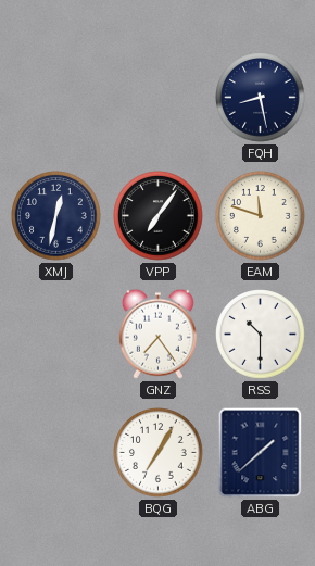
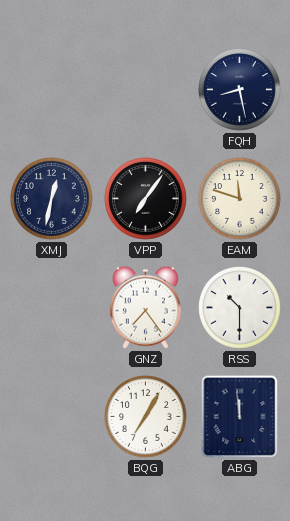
ABG: 1:38 -> 11:59
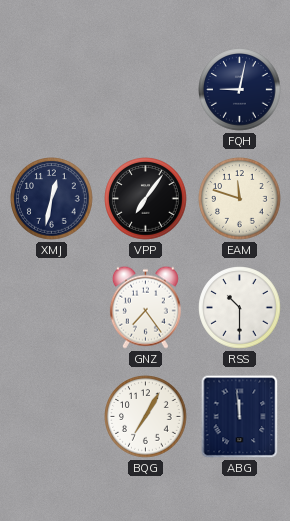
FQH: 8:28 -> 9:02
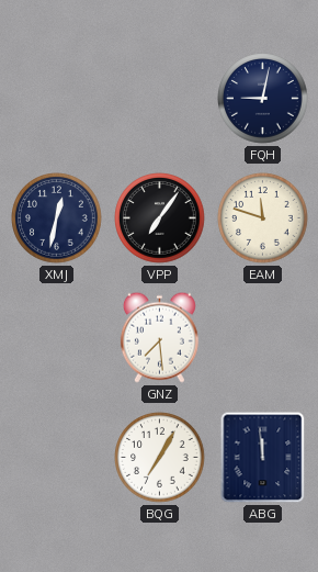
GNZ: 7:24 -> 7:29
RSS: 10:30 -> none
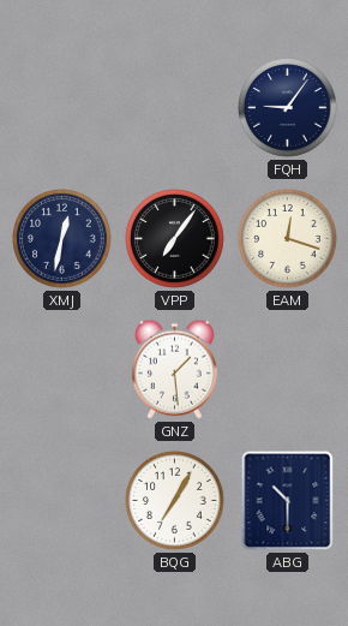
FQH: 9:02 -> 9:06
EAM: 11:48 -> 12:18
GNZ: 7:29 -> 1:29
ABG: 11:59 -> 10:30
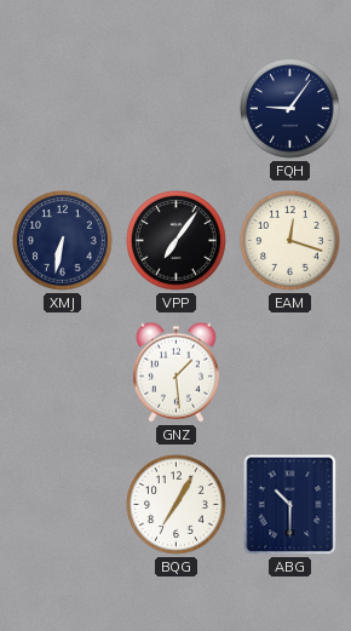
XMJ: 12:32 -> 6:32
